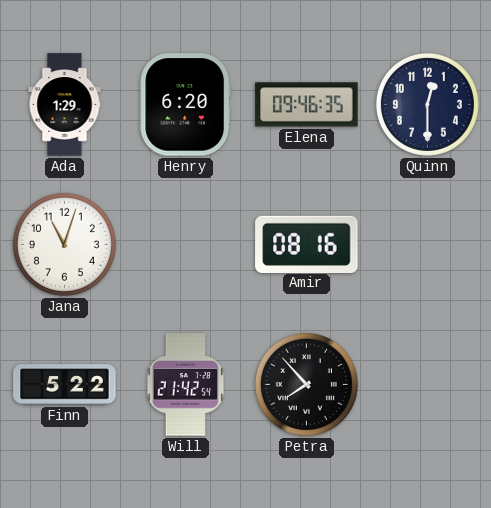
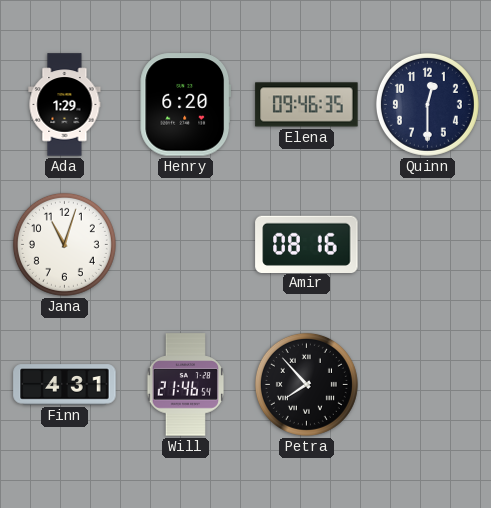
Finn: 5:22 -> 4:31
Will: 21:42 -> 21:46
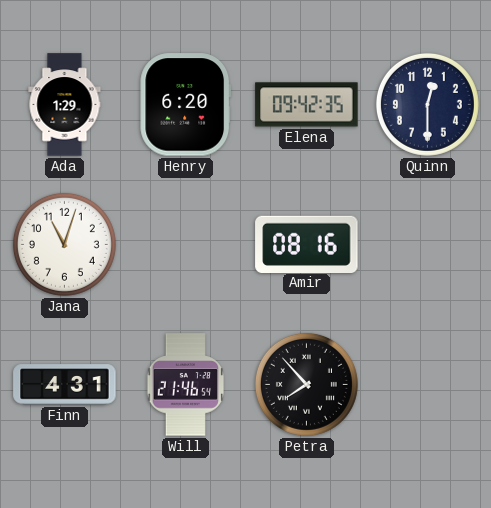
Elena: 09:46 -> 09:42
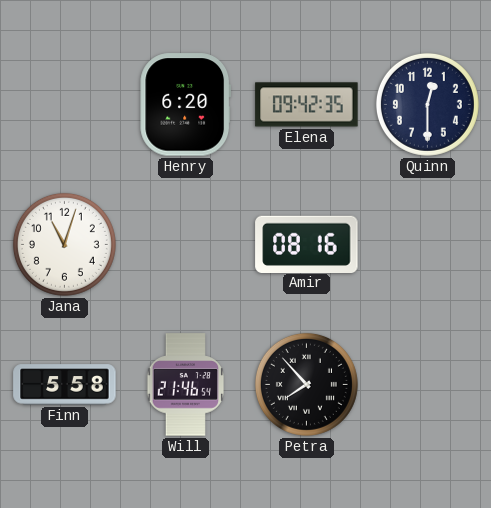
Ada: 1:29 -> none
Finn: 4:31 -> 5:58
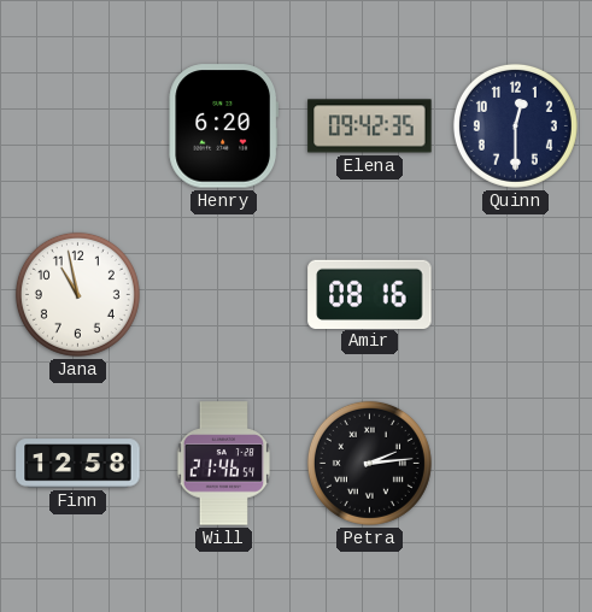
Jana: 11:03 -> 10:58
Finn: 5:58 -> 12:58
Petra: 7:53 -> 2:14
